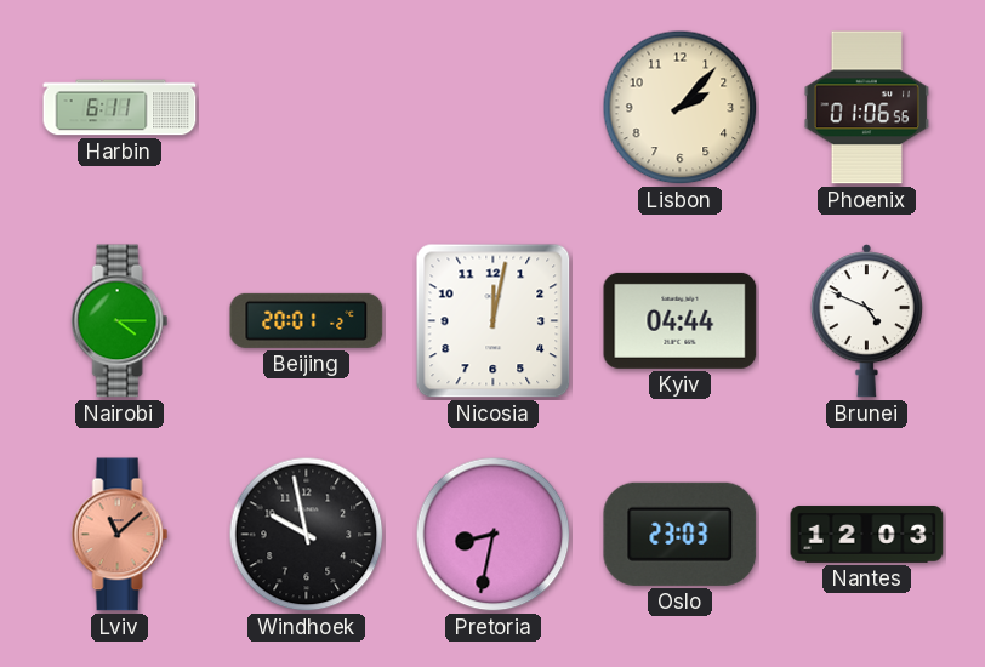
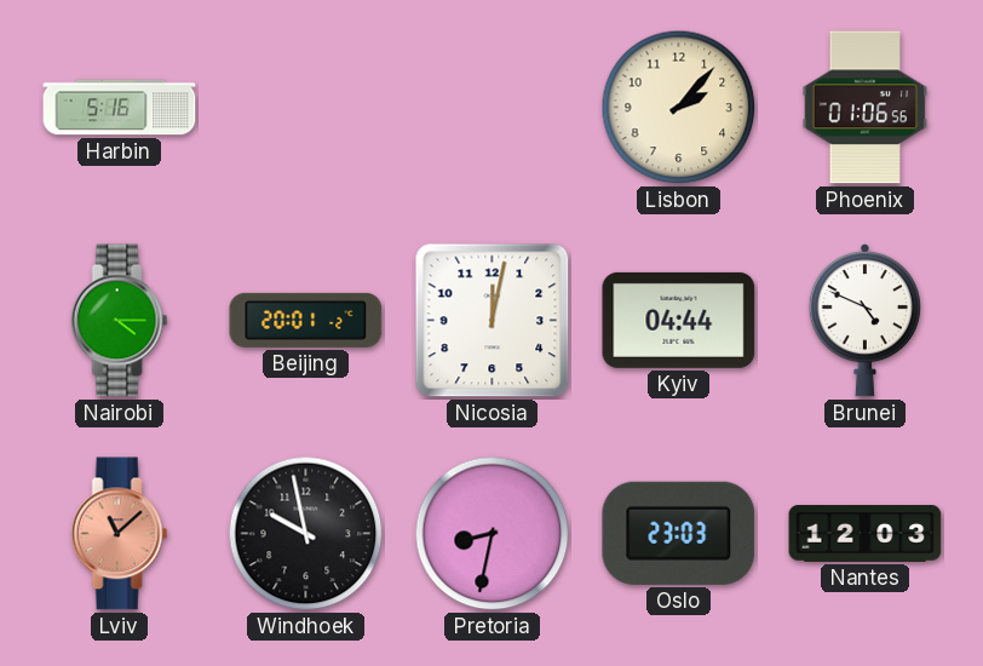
Harbin: 6:11 -> 5:16
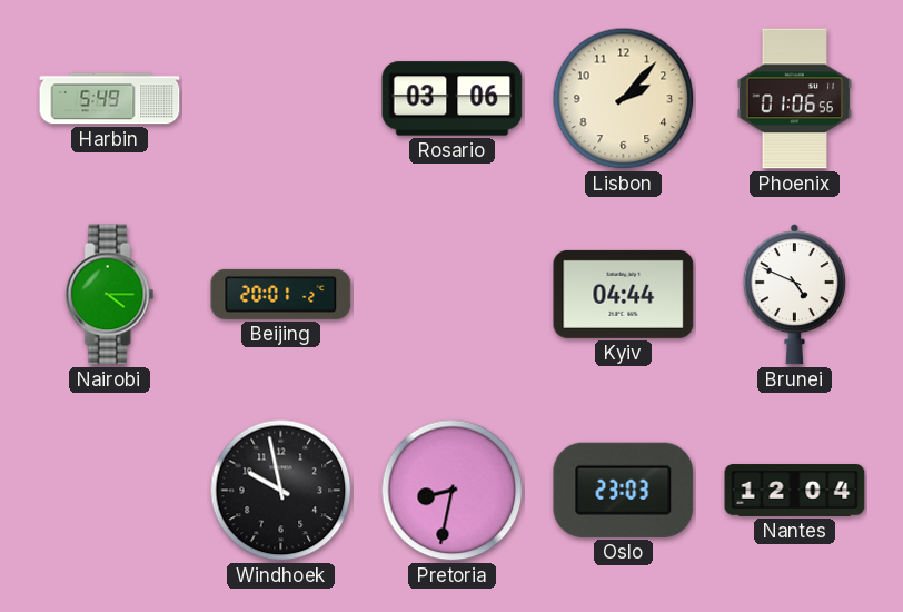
Harbin: 5:16 -> 5:49
Rosario: none -> 03:06
Nicosia: 12:02 -> none
Lviv: 11:08 -> none
Nantes: 12:03 -> 12:04
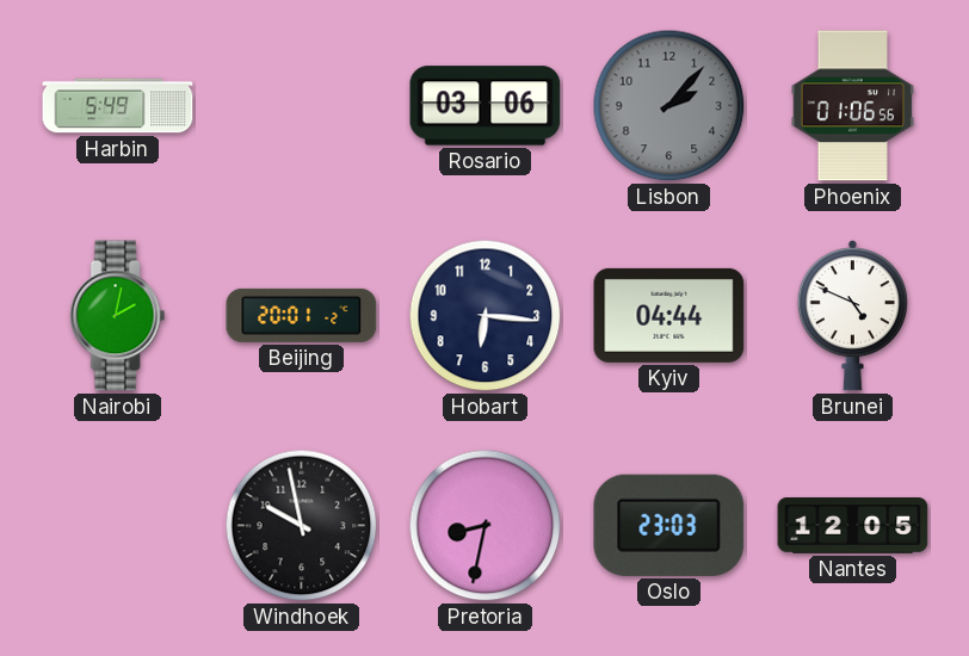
Lisbon dial: cream -> grey
Nairobi: 4:15 -> 2:02
Hobart: none -> 6:16
Nantes: 12:04 -> 12:05
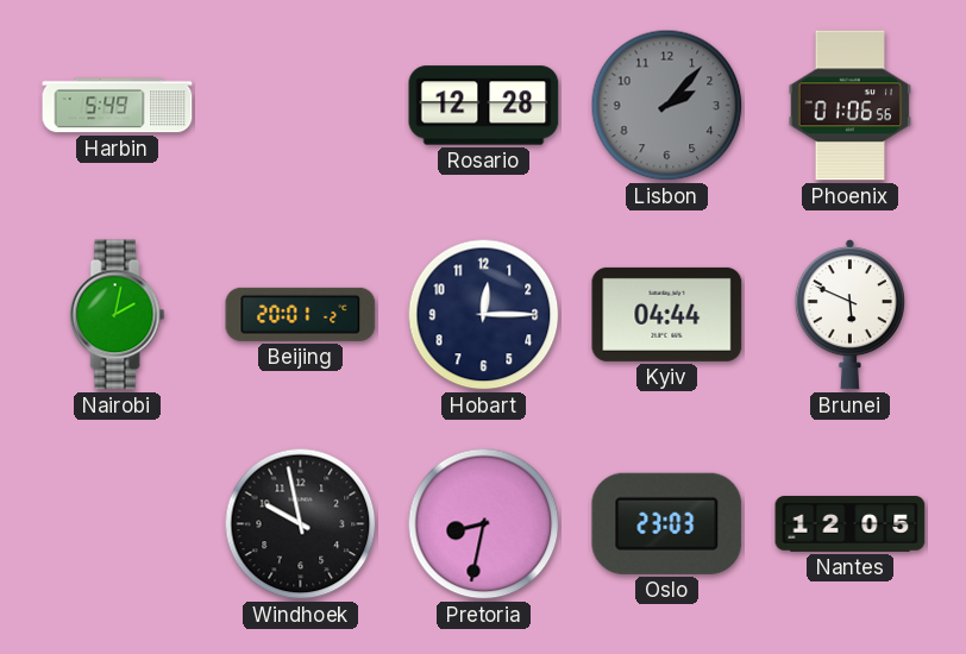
Rosario: 03:06 -> 12:28
Hobart: 6:16 -> 12:15
Brunei: 4:49 -> 5:49
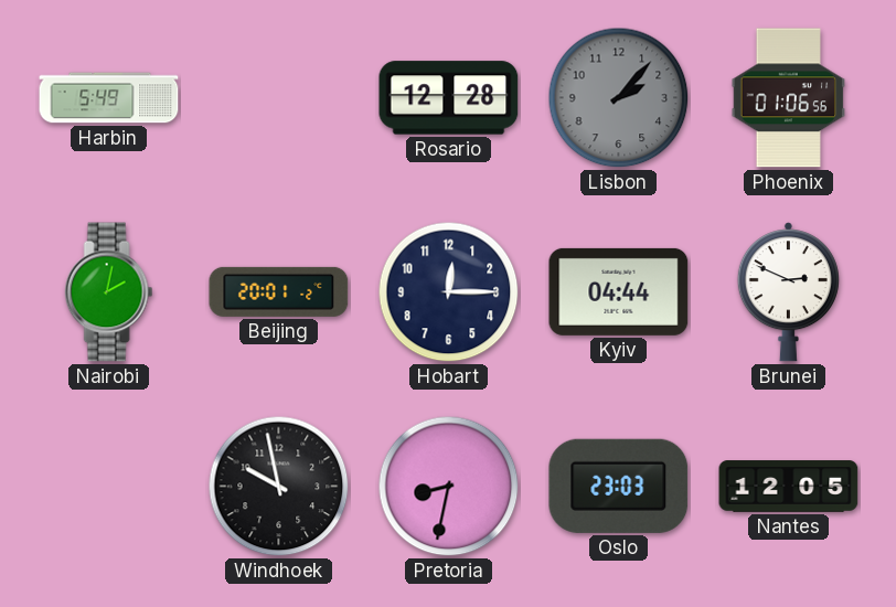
Brunei: 5:49 -> 2:49
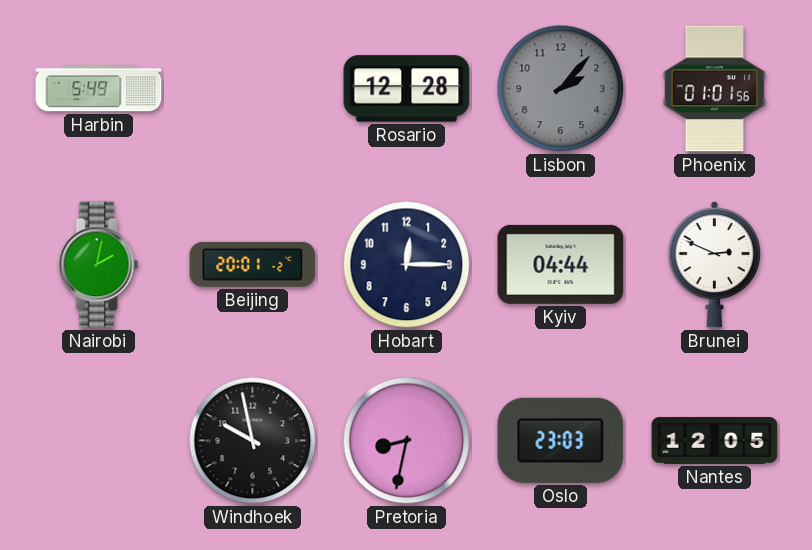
Phoenix: 01:06 -> 01:01
